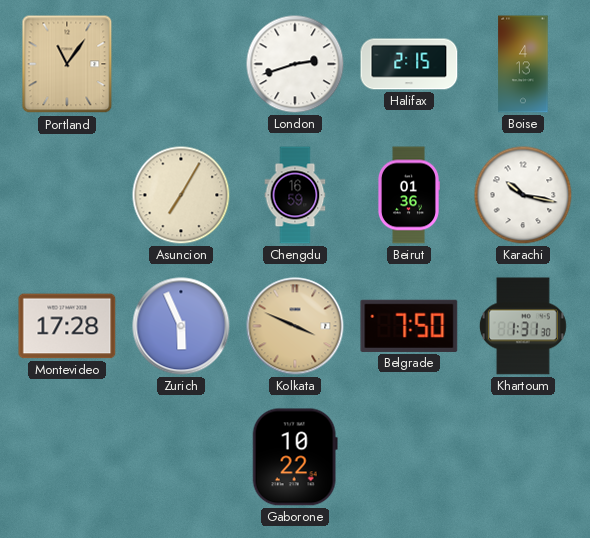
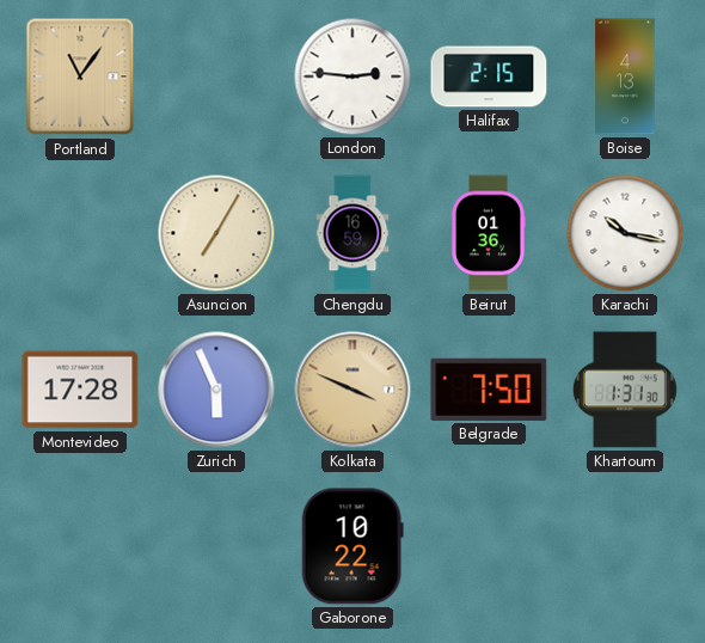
London: 2:42 -> 2:46
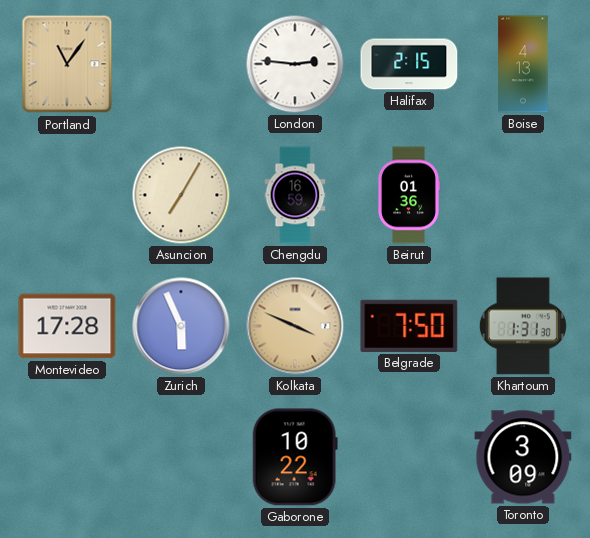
Karachi: 10:17 -> none
Toronto: none -> 3:09
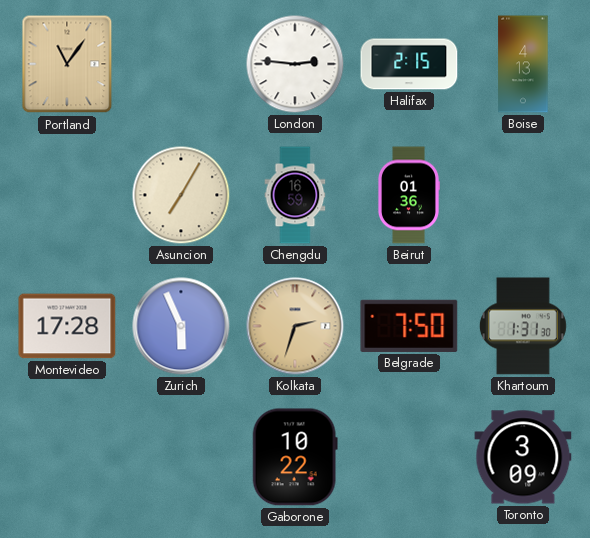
Kolkata: 3:49 -> 2:33
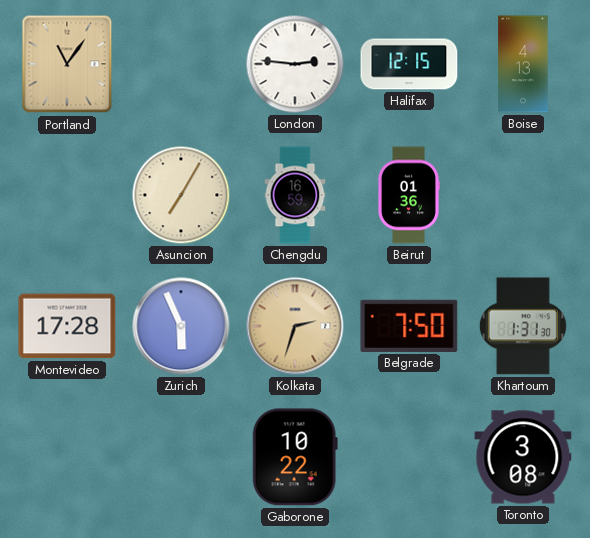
Halifax: 2:15 -> 12:15
Toronto: 3:09 -> 3:08
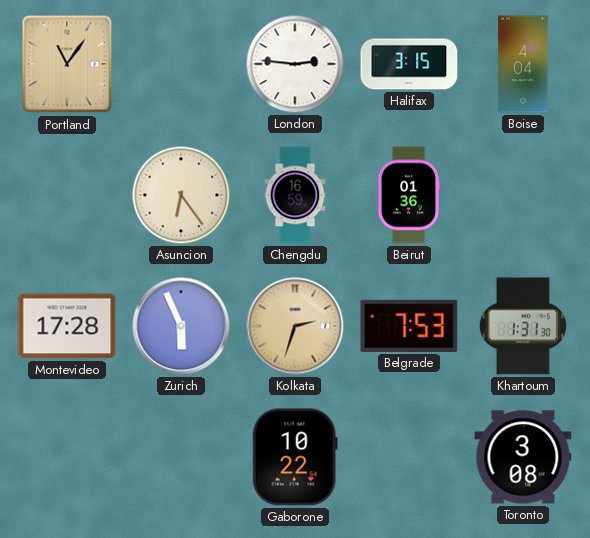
Halifax: 12:15 -> 3:15
Boise: 4:13 -> 4:04
Asuncion: 7:05 -> 6:24
Belgrade: 7:50 -> 7:53
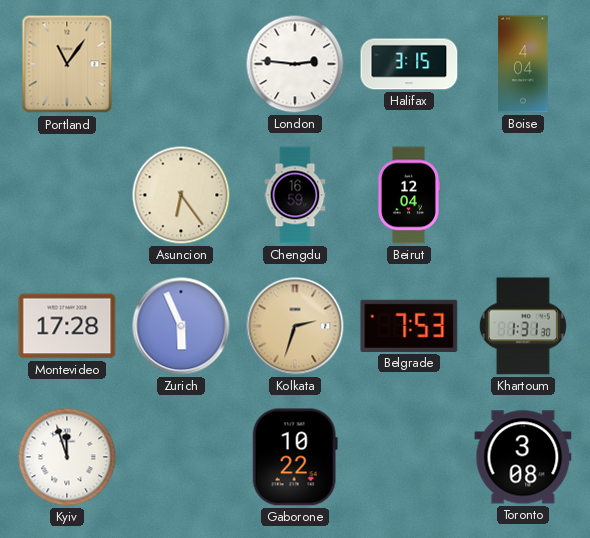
Beirut: 01:36 -> 12:04
Kyiv: none -> 11:57
